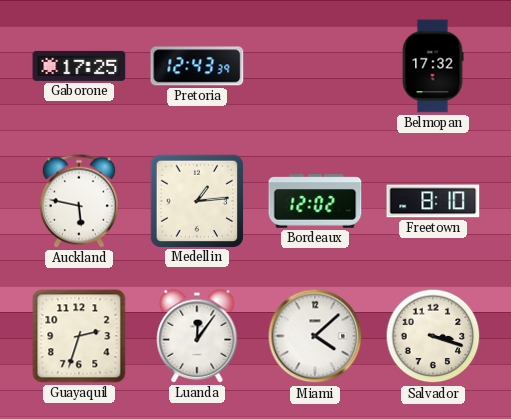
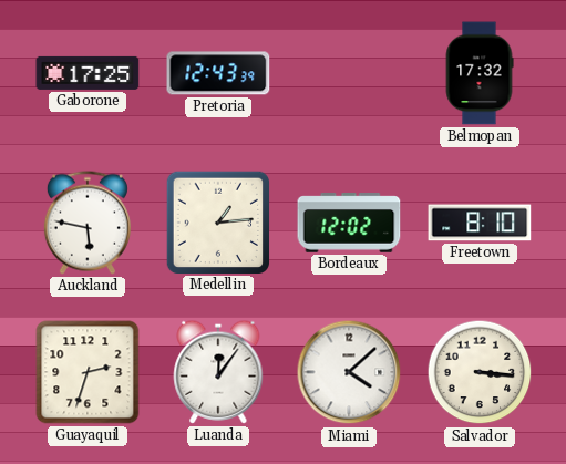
Salvador: 3:18 -> 3:16
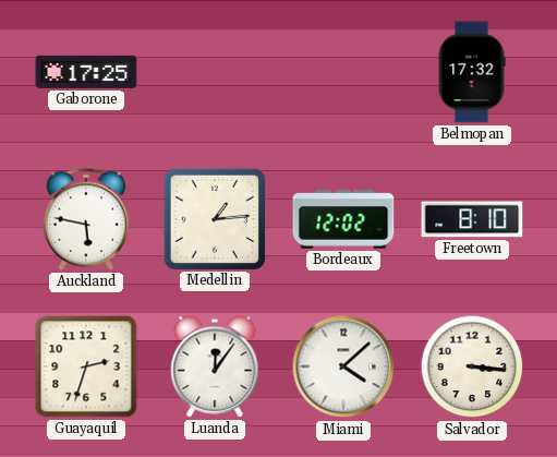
Pretoria: 12:43 -> none
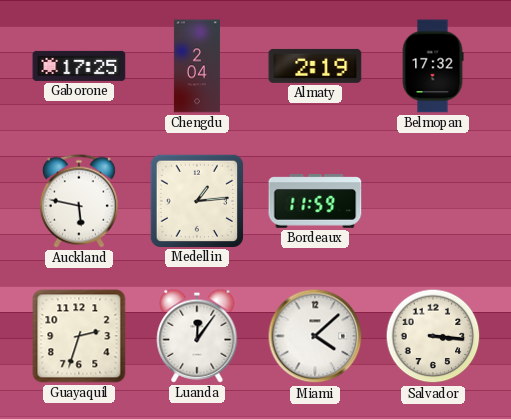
Chengdu: none -> 2:04
Almaty: none -> 2:19
Bordeaux: 12:02 -> 11:59
Freetown: 8:10 -> none
